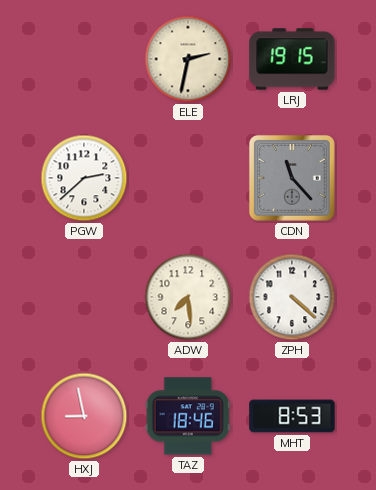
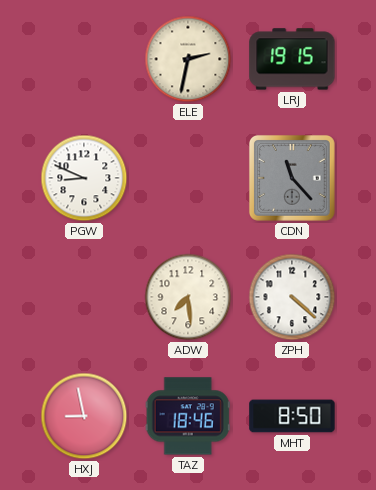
PGW: 2:38 -> 8:49
MHT: 8:53 -> 8:50
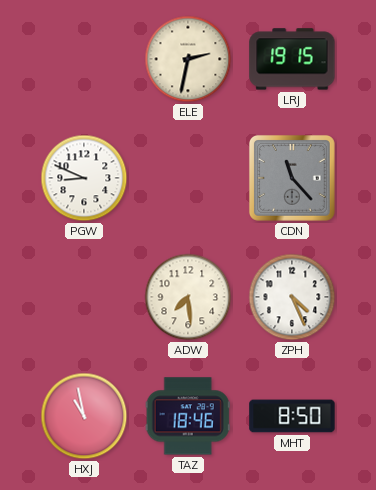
ZPH: 4:22 -> 4:26
HXJ: 8:58 -> 10:58
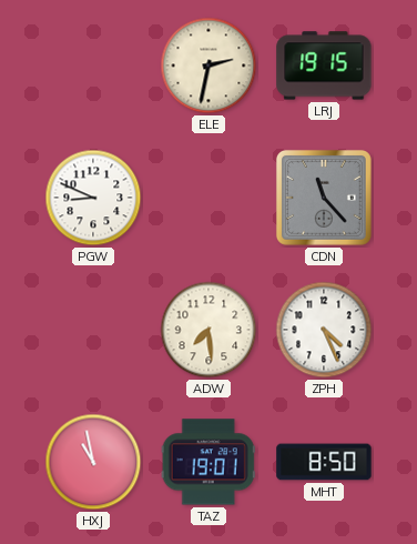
TAZ: 18:46 -> 19:01
